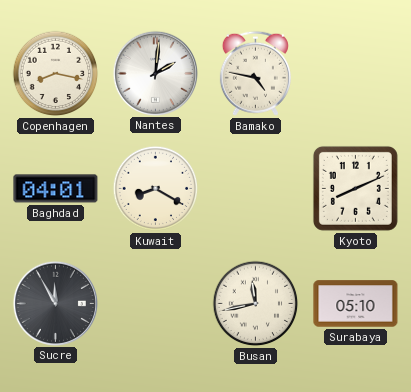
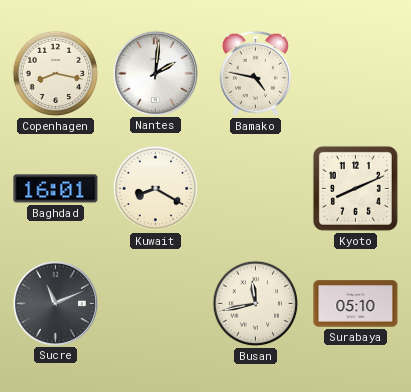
Baghdad: 04:01 -> 16:01
Sucre: 11:55 -> 11:11
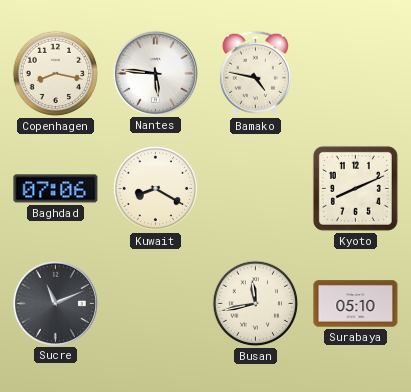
Nantes: 2:01 -> 5:46
Baghdad: 16:01 -> 07:06
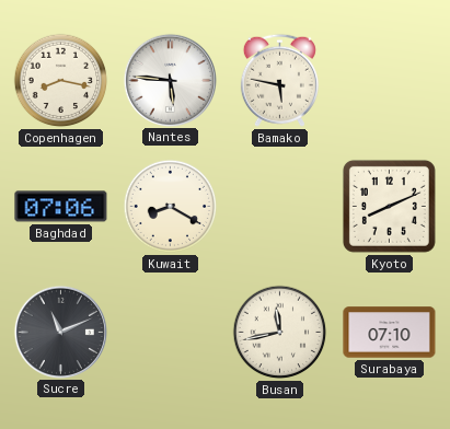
Bamako: 4:47 -> 5:47
Surabaya: 05:10 -> 07:10
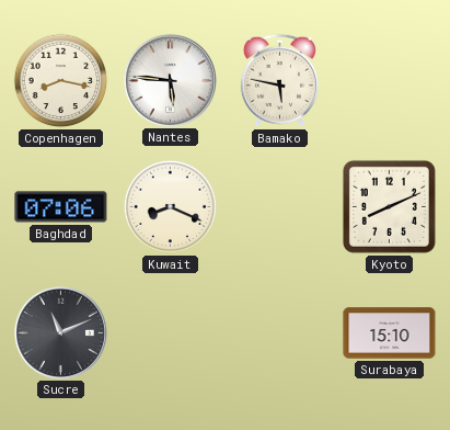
Kuwait: 8:20 -> 8:19
Busan: 11:43 -> none
Surabaya: 07:10 -> 15:10
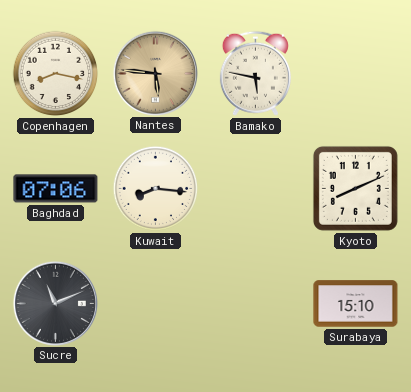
Nantes dial: white -> champagne
Kuwait: 8:19 -> 8:16
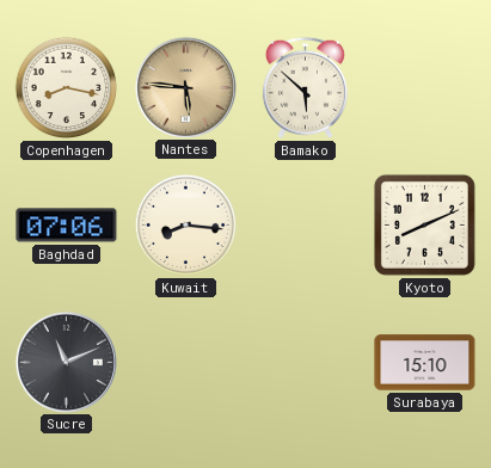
Bamako: 5:47 -> 5:52
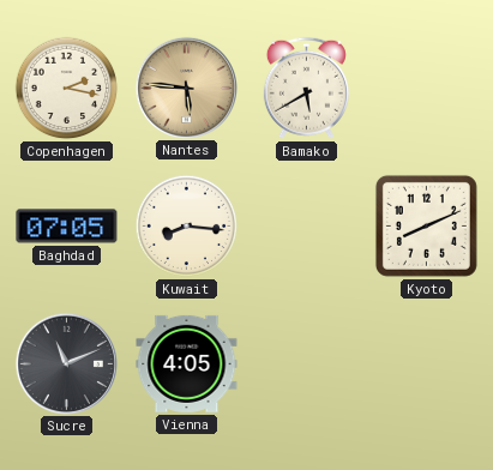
Copenhagen: 8:17 -> 2:17
Bamako: 5:52 -> 5:40
Baghdad: 07:06 -> 07:05
Vienna: none -> 4:05
Surabaya: 15:10 -> none
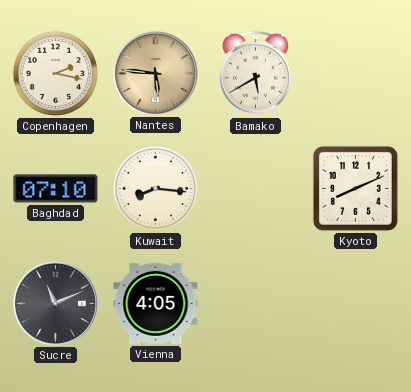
Baghdad: 07:05 -> 07:10
